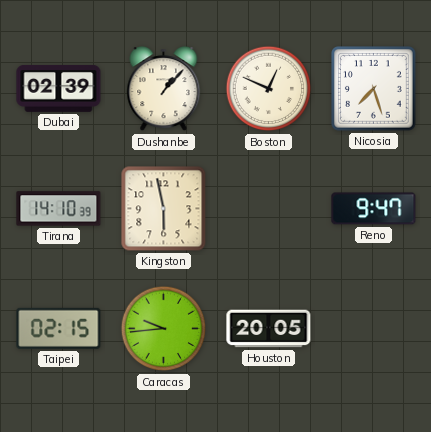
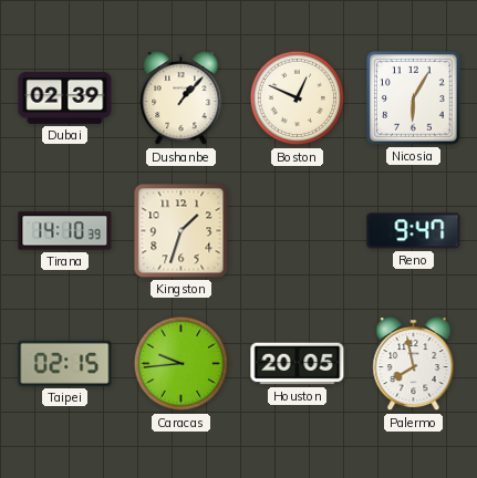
Nicosia: 7:27 -> 6:05
Kingston: 5:58 -> 1:33
Palermo: none -> 7:58
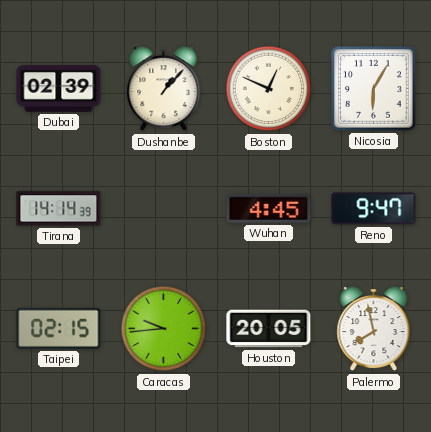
Tirana: 14:10 -> 14:14
Kingston: 1:33 -> none
Wuhan: none -> 4:45
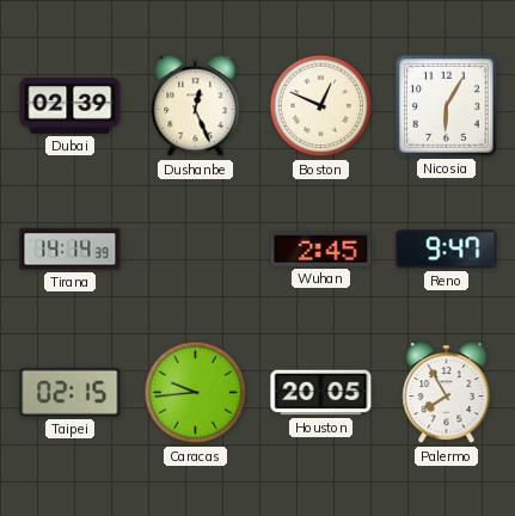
Dushanbe: 1:07 -> 12:26
Wuhan: 4:45 -> 2:45
Palermo: 7:58 -> 7:55
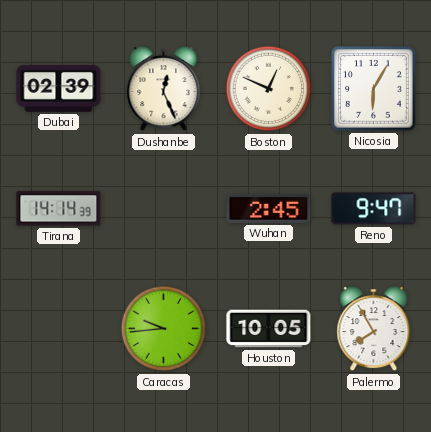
Taipei: 02:15 -> none
Houston: 20:05 -> 10:05
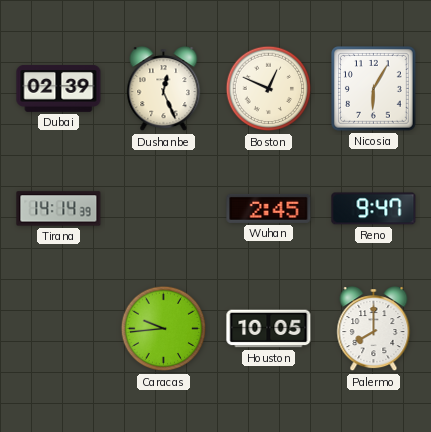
Palermo: 7:55 -> 8:00
